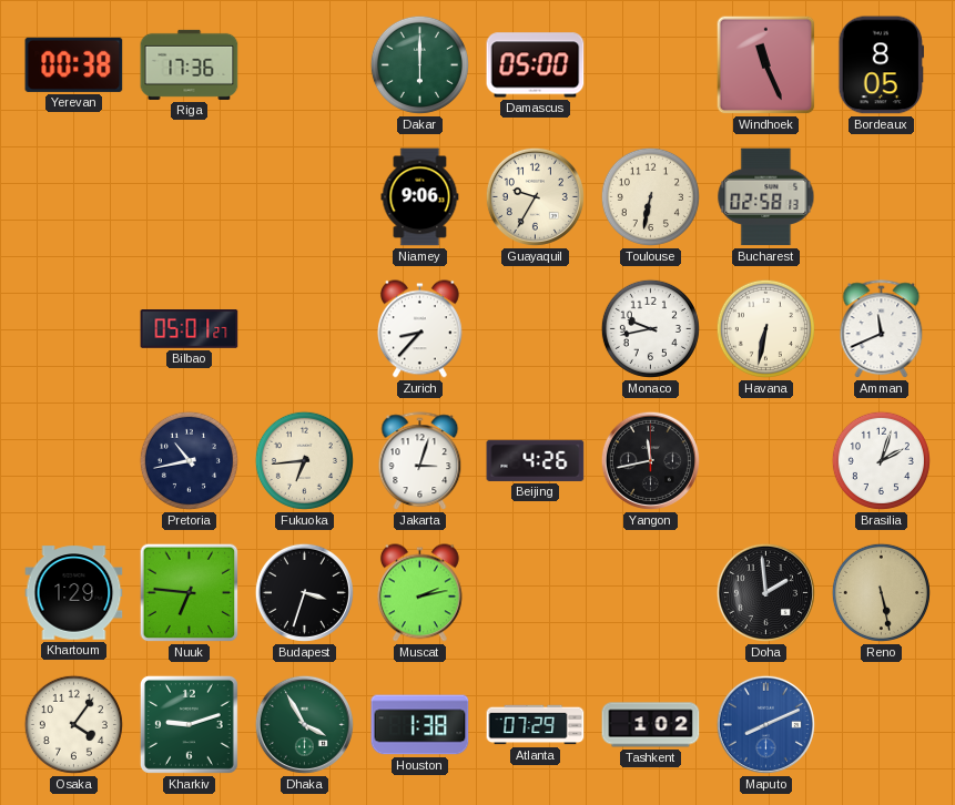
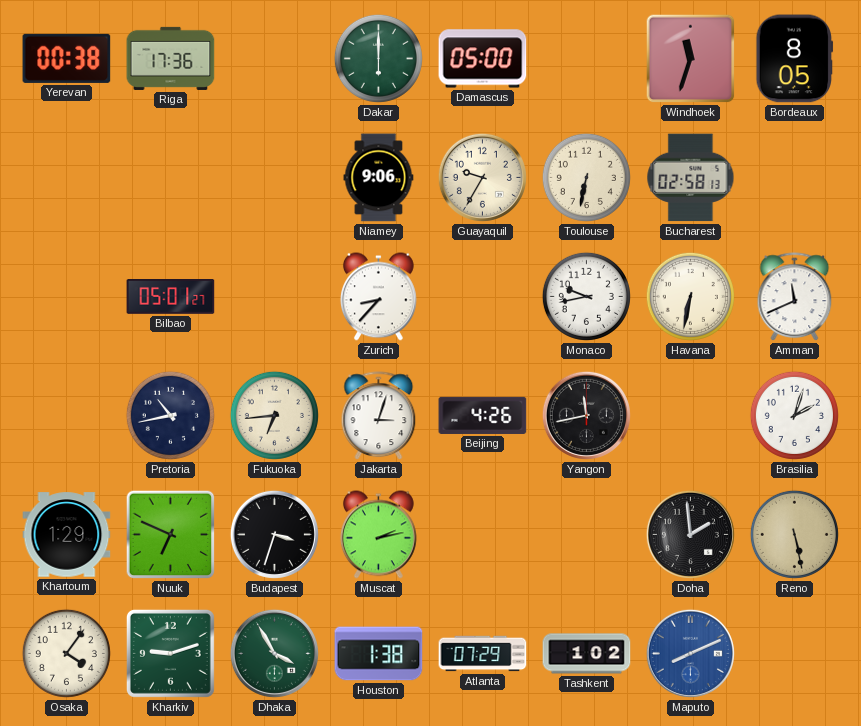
Windhoek: 11:26 -> 11:33
Nuuk: 6:46 -> 6:49
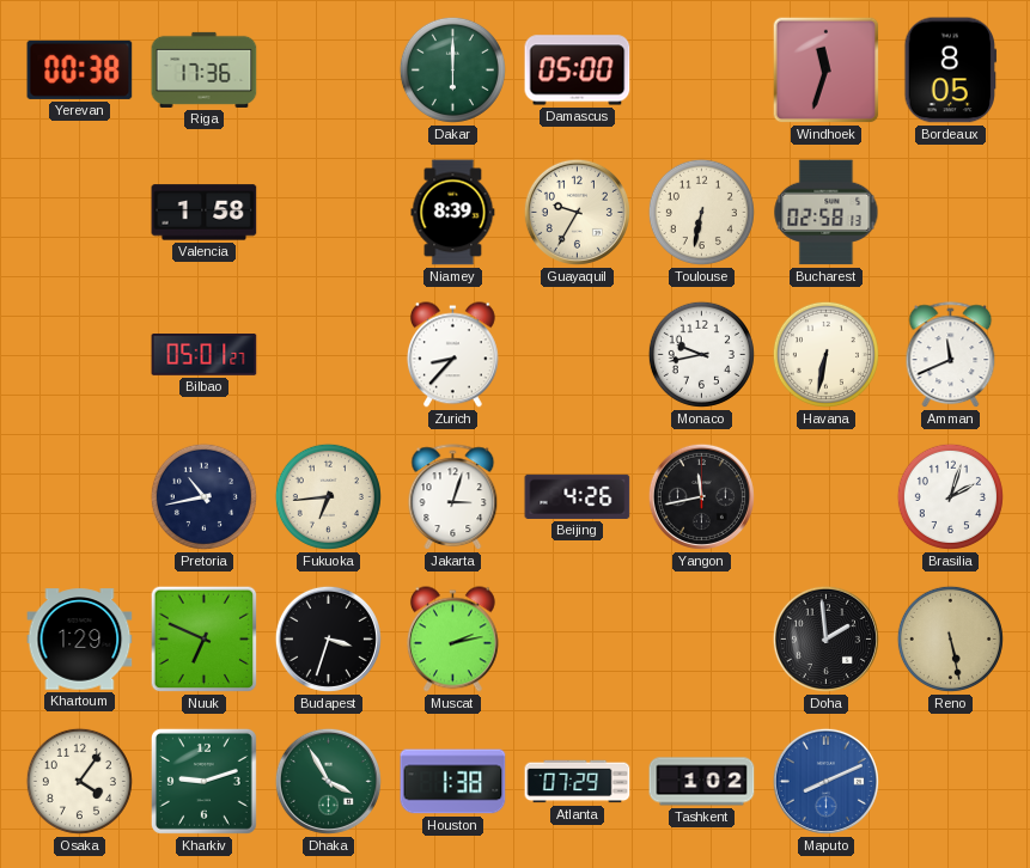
Valencia: none -> 1:58
Niamey: 9:06 -> 8:39
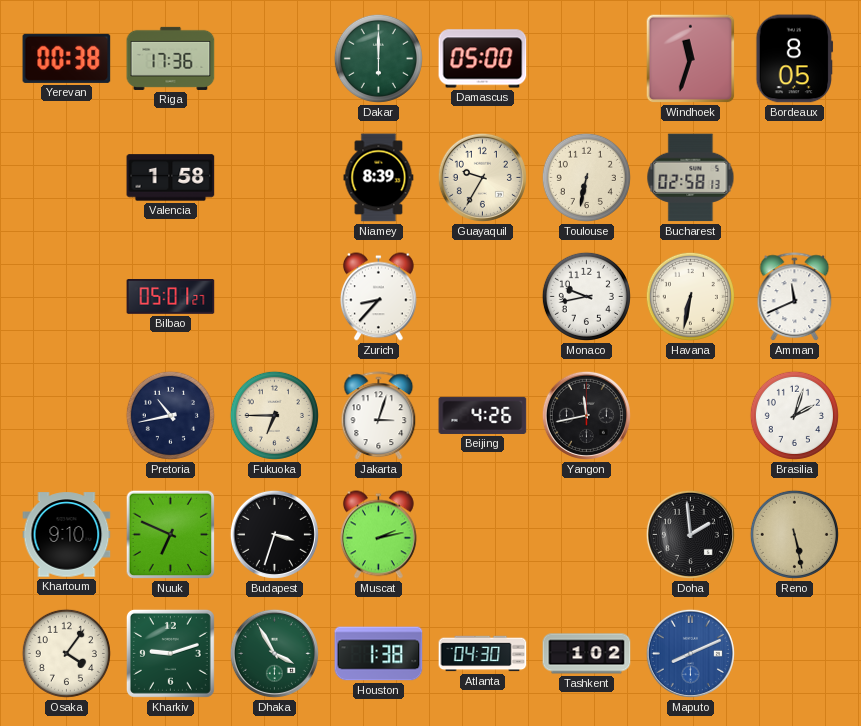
Fukuoka: 6:44 -> 6:45
Khartoum: 1:29 -> 9:10
Atlanta: 07:29 -> 04:30
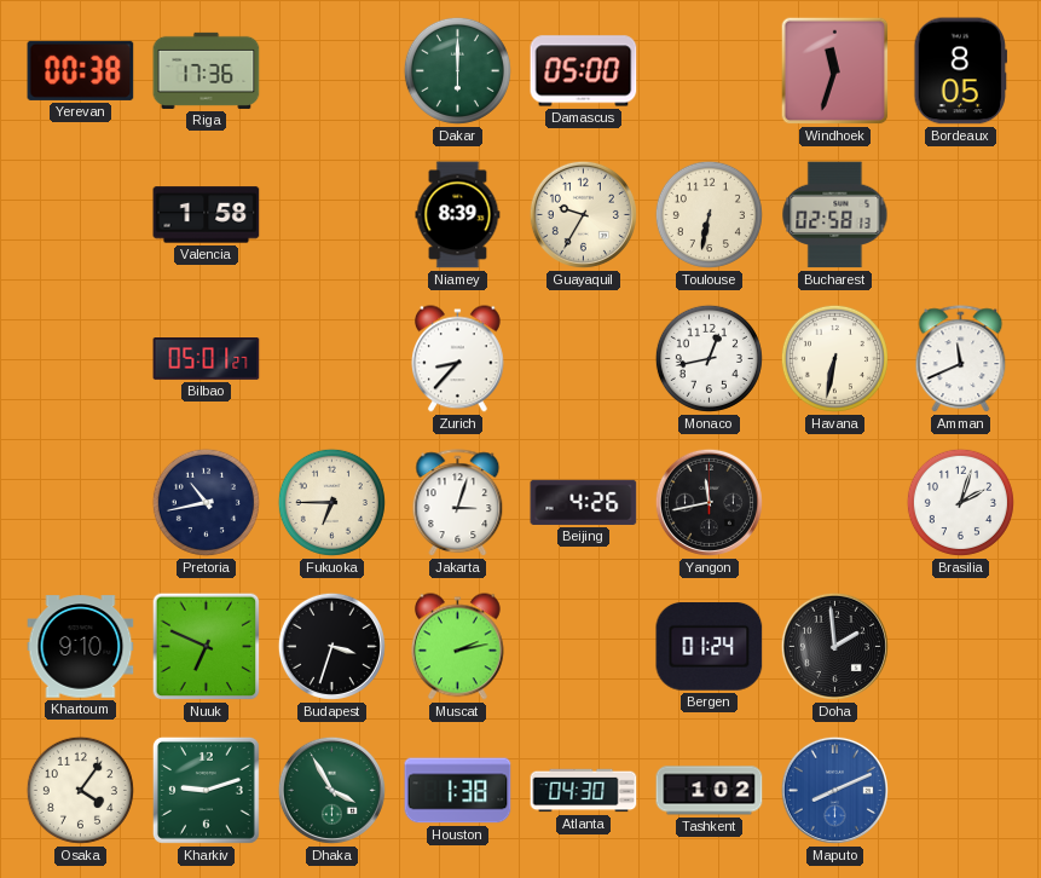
Monaco: 9:43 -> 12:43
Bergen: none -> 01:24
Reno: 5:28 -> none
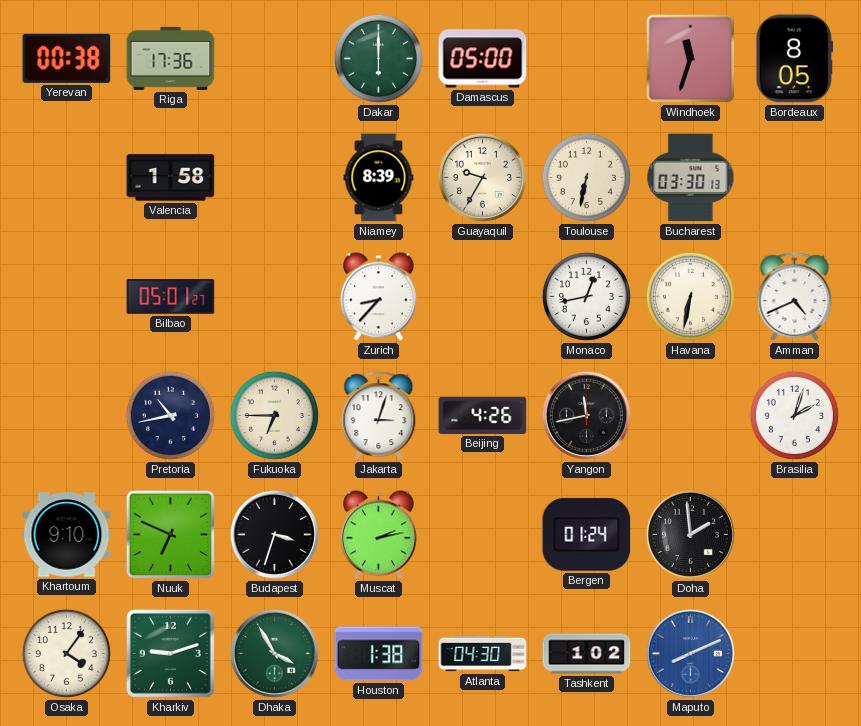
Bucharest: 02:58 -> 03:30
Amman: 11:41 -> 4:41
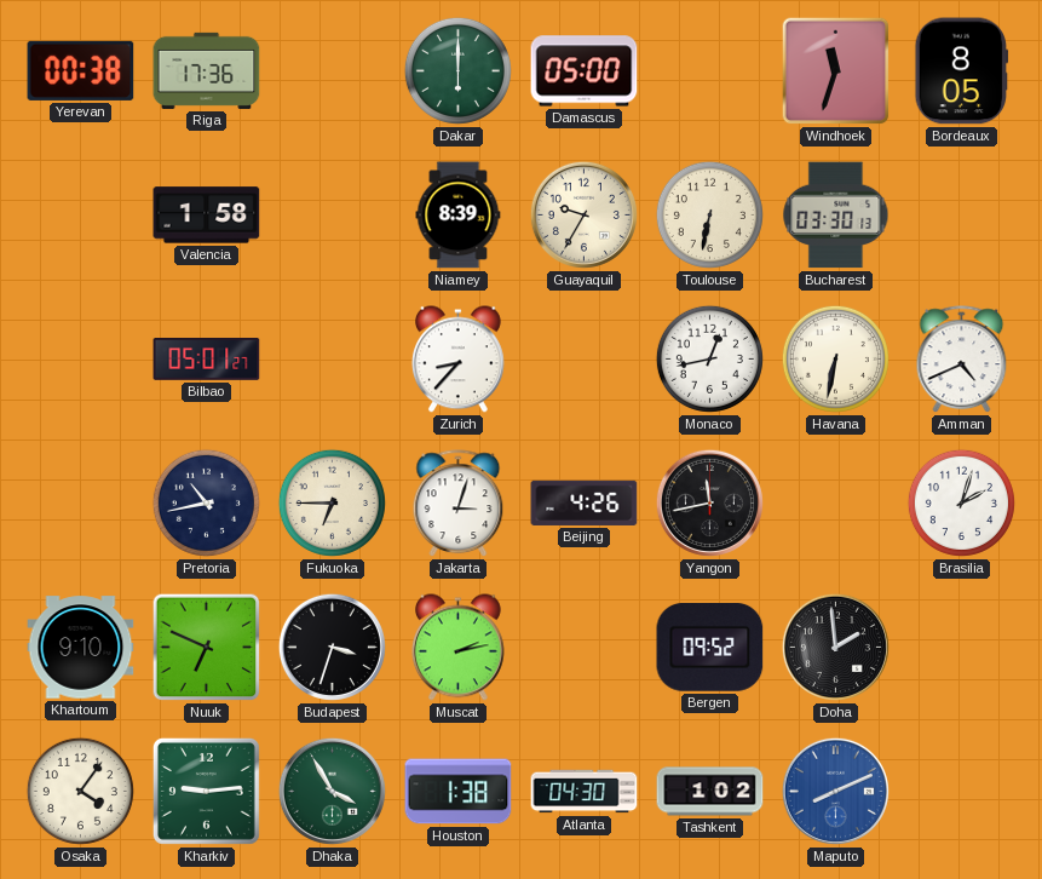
Bergen: 01:24 -> 09:52
Kharkiv: 9:12 -> 9:14
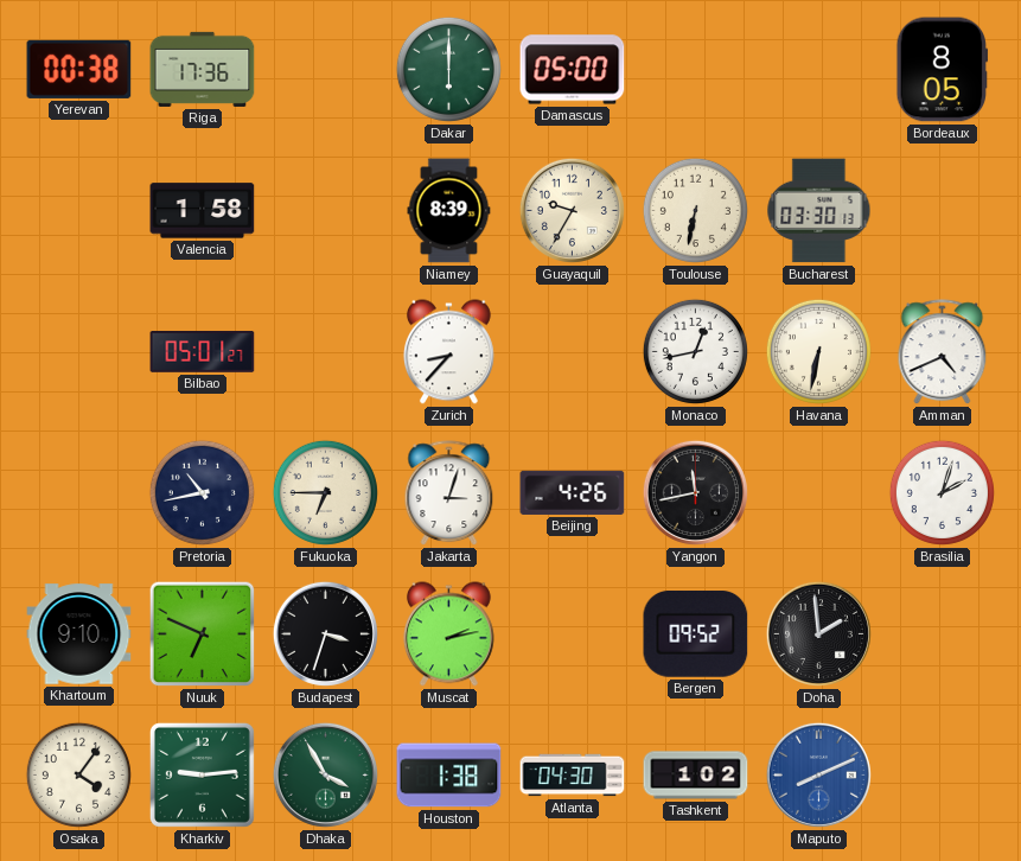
Windhoek: 11:33 -> none
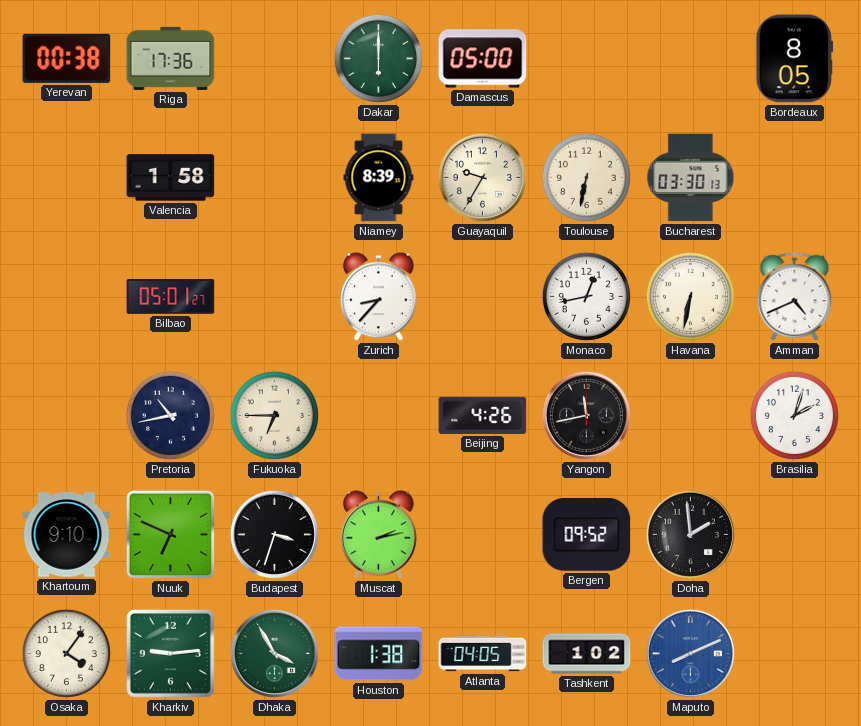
Jakarta: 3:03 -> none
Atlanta: 04:30 -> 04:05
